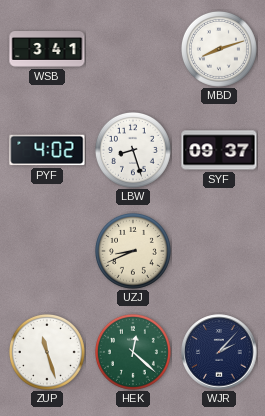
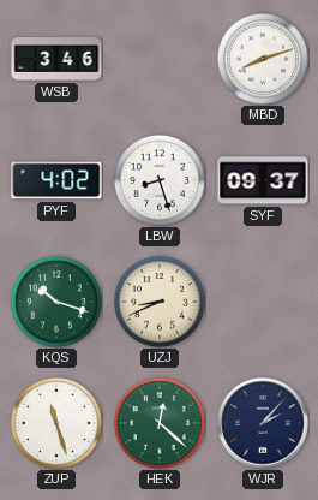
WSB: 3:41 -> 3:46
KQS: none -> 10:18
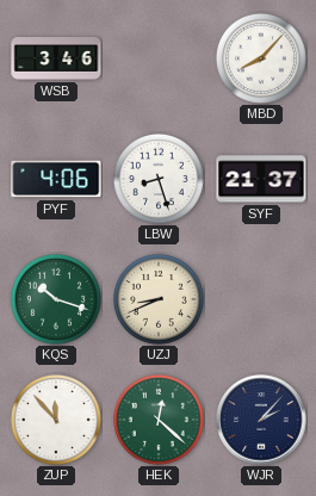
MBD: 8:12 -> 8:07
PYF: 4:02 -> 4:06
SYF: 09:37 -> 21:37
ZUP: 11:27 -> 11:53
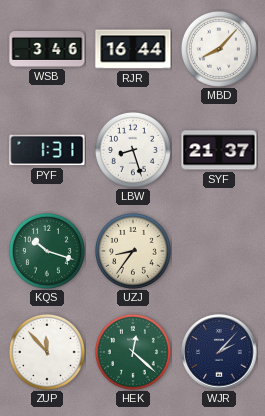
RJR: none -> 16:44
PYF: 4:06 -> 1:31
UZJ: 8:41 -> 8:36
